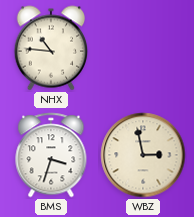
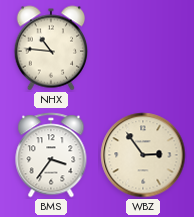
BMS: 3:33 -> 3:36
WBZ: 2:58 -> 2:54
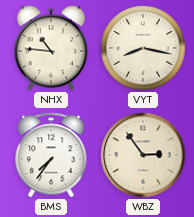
VYT: none -> 8:17
BMS: 3:36 -> 7:36
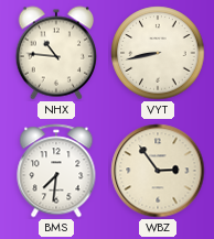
VYT: 8:17 -> 8:43
BMS: 7:36 -> 7:31
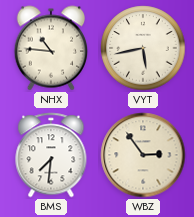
VYT: 8:43 -> 5:43
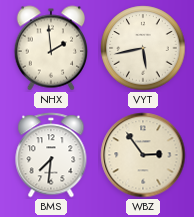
NHX: 10:46 -> 1:59
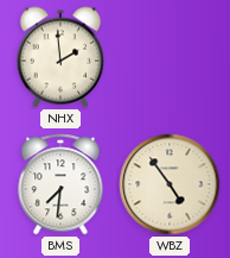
VYT: 5:43 -> none
WBZ: 2:54 -> 4:54
